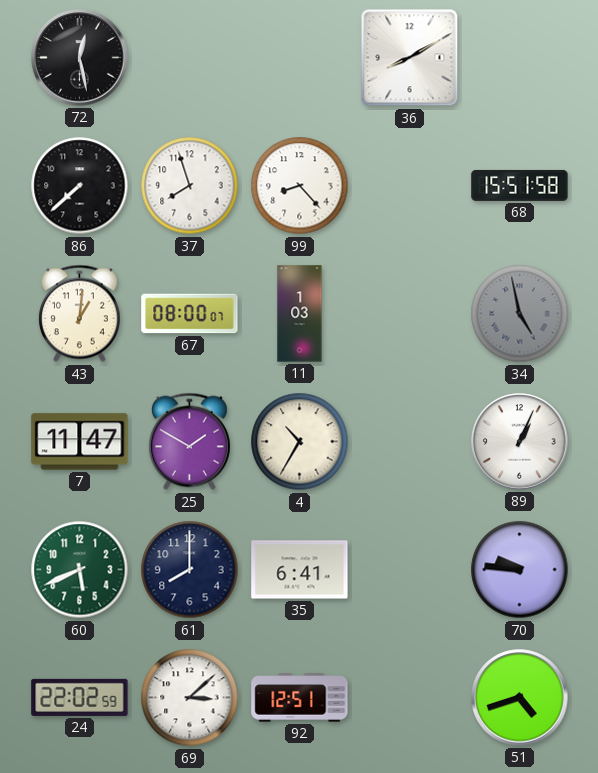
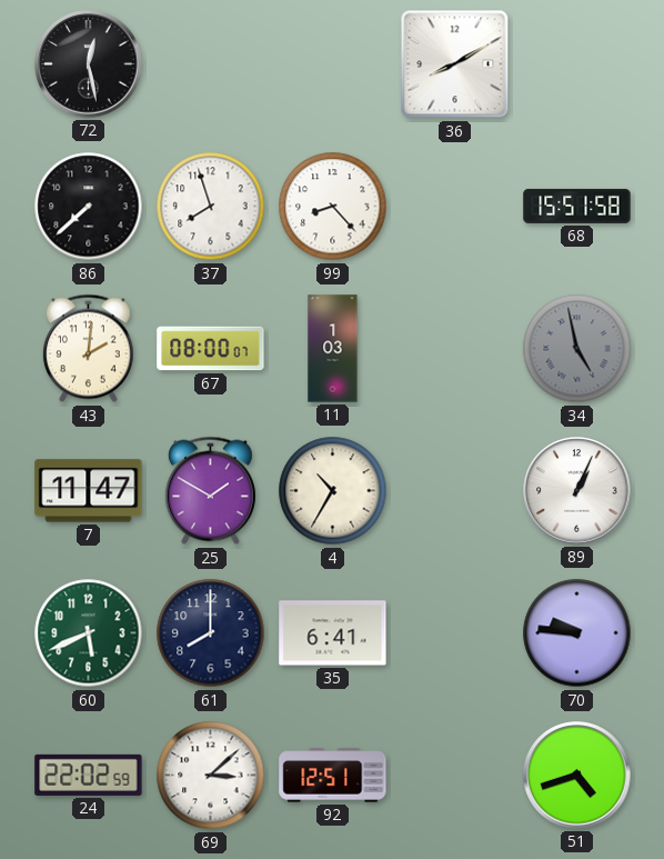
43: 1:01 -> 2:01
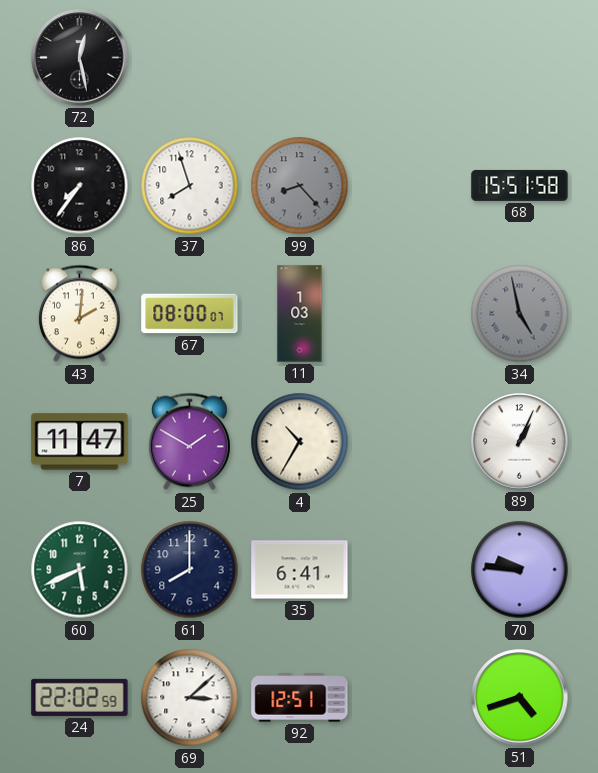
36: 8:10 -> none
86: 7:38 -> 7:36
99 dial: white -> grey
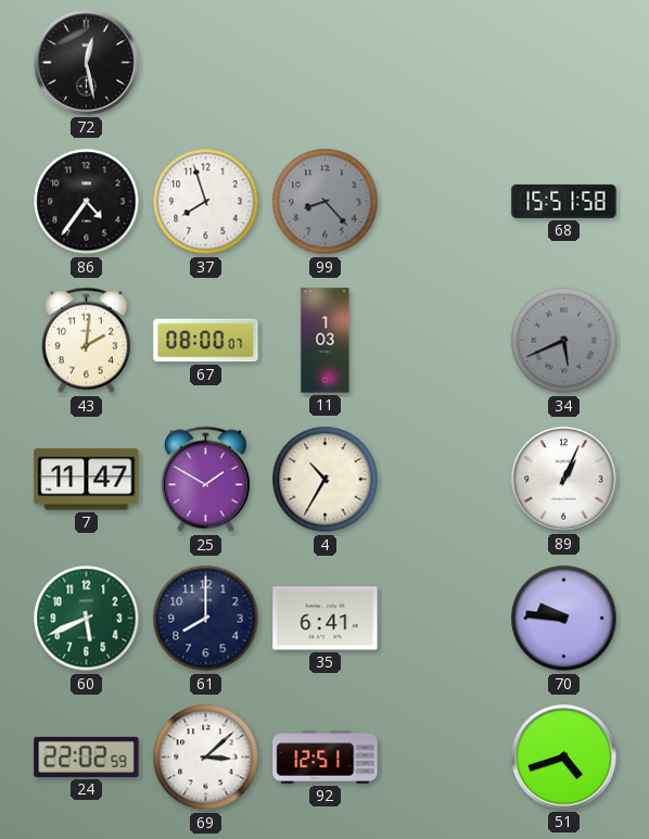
86: 7:36 -> 4:36
34: 4:58 -> 5:41
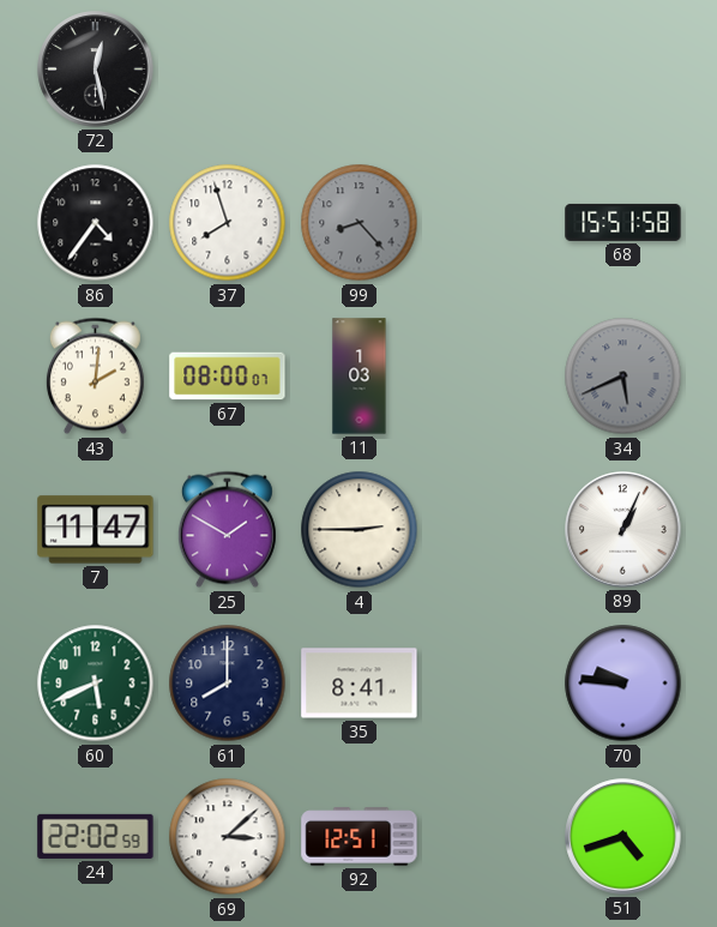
4: 10:35 -> 2:45
35: 6:41 -> 8:41
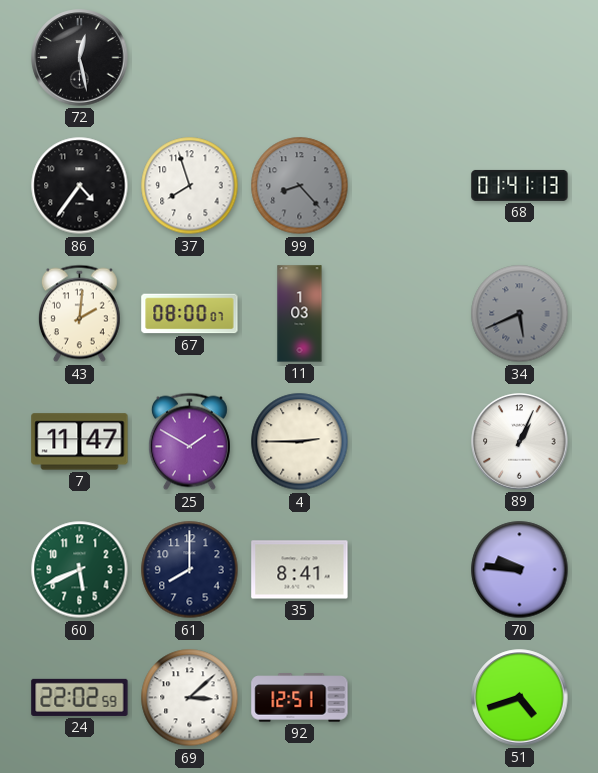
68: 15:51 -> 01:41
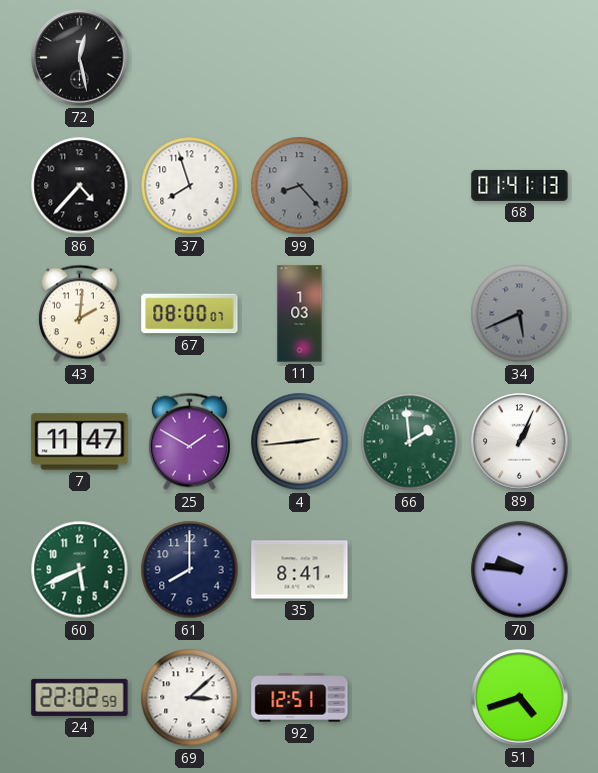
86: 4:36 -> 4:37
4: 2:45 -> 2:44
66: none -> 1:59
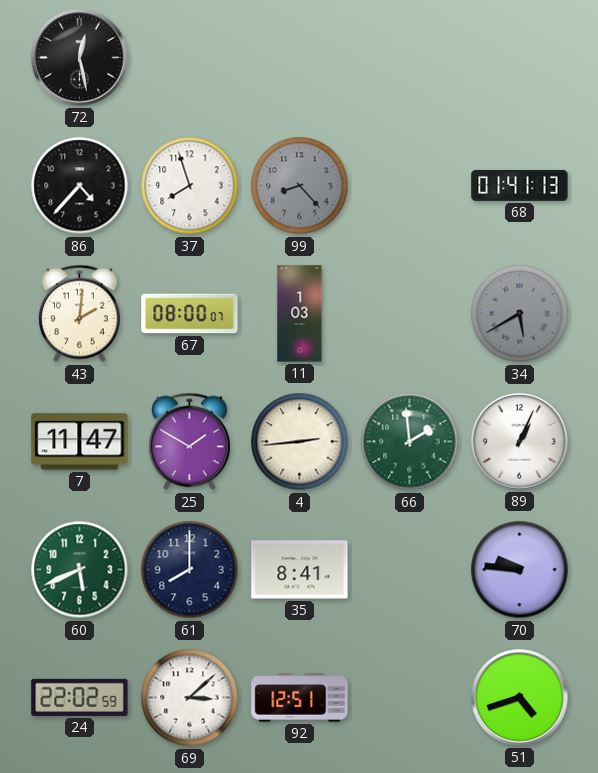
34: 5:41 -> 5:40
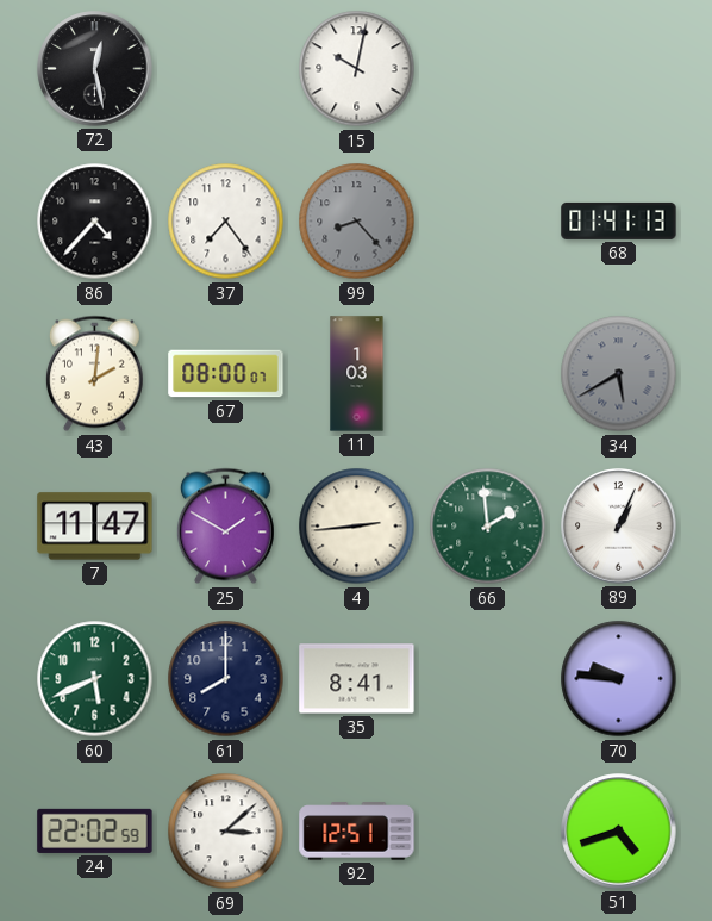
15: none -> 10:02
37: 7:57 -> 7:24
